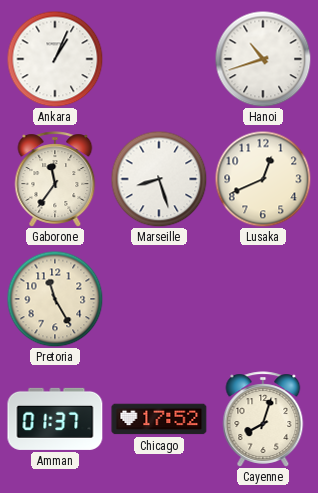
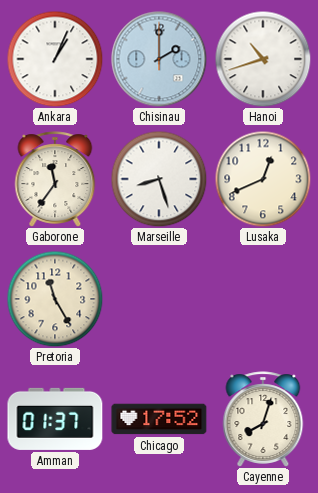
Chisinau: none -> 2:00
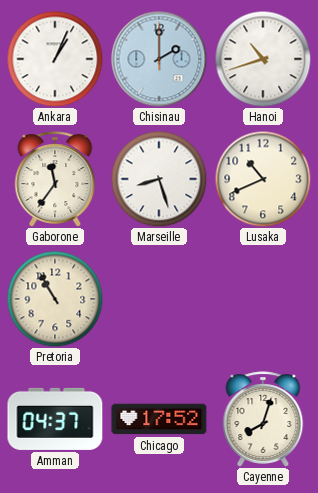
Lusaka: 12:41 -> 10:41
Pretoria: 11:25 -> 10:55
Amman: 01:37 -> 04:37
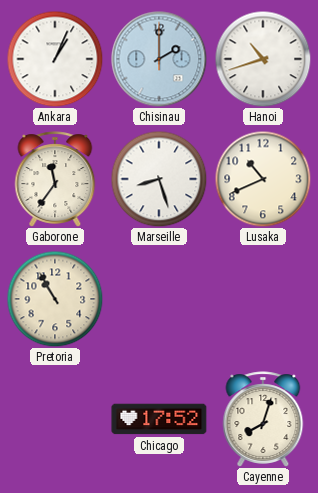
Amman: 04:37 -> none
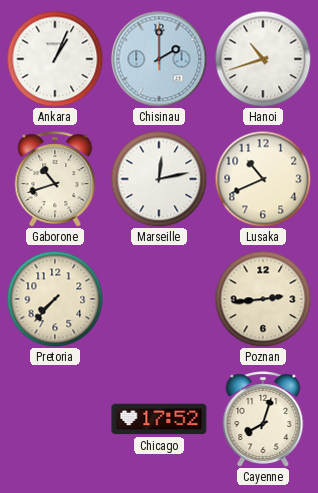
Gaborone: 11:36 -> 10:42
Marseille: 8:27 -> 12:13
Pretoria: 10:55 -> 7:37
Poznan: none -> 2:44
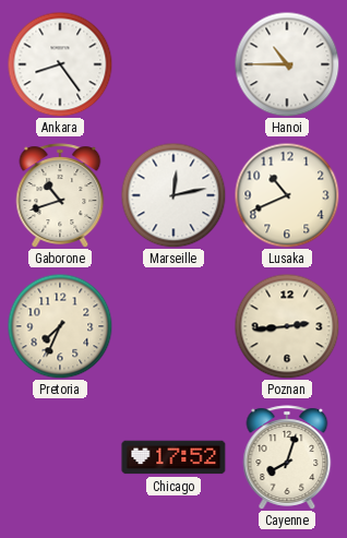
Ankara: 1:04 -> 8:24
Chisinau: 2:00 -> none
Hanoi: 10:42 -> 10:45
Pretoria: 7:37 -> 7:34
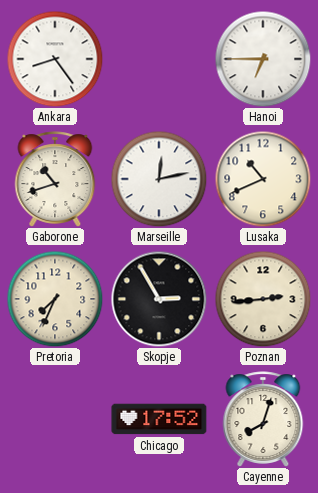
Hanoi: 10:45 -> 6:45
Skopje: none -> 2:55
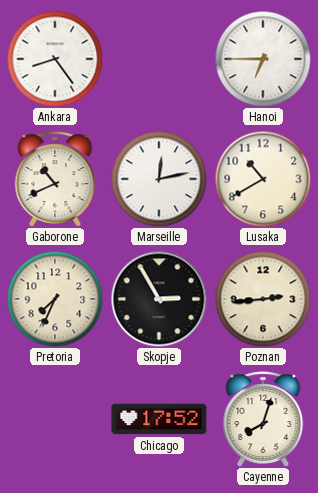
Gaborone: 10:42 -> 10:41
Lusaka: 10:41 -> 10:40
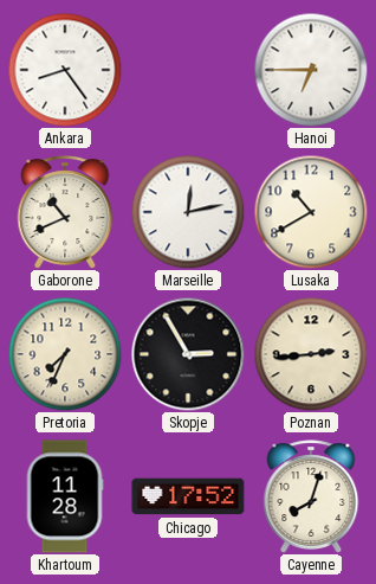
Khartoum: none -> 11:28
